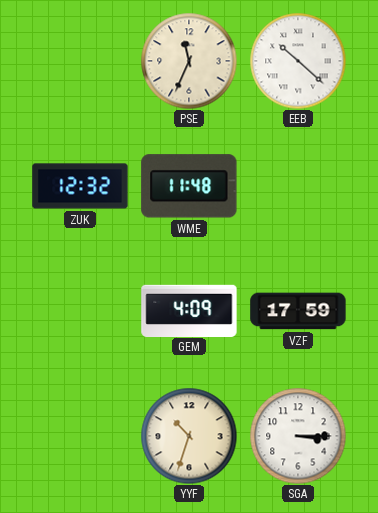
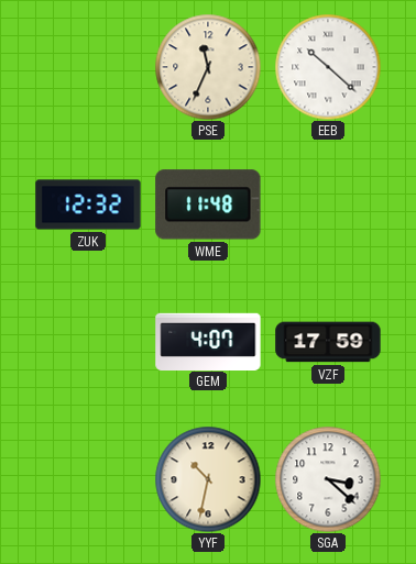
GEM: 4:09 -> 4:07
YYF: 10:33 -> 10:32
SGA: 3:15 -> 3:22
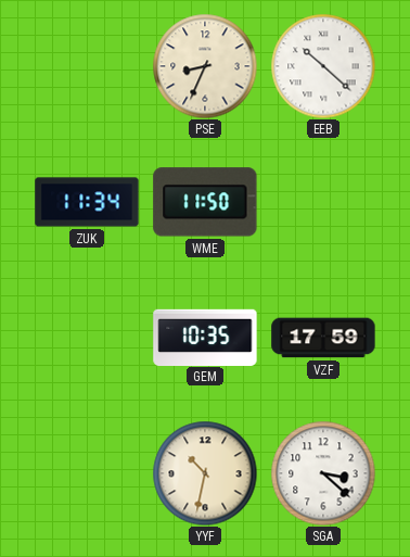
PSE: 11:34 -> 8:34
ZUK: 12:32 -> 11:34
WME: 11:48 -> 11:50
GEM: 4:07 -> 10:35
